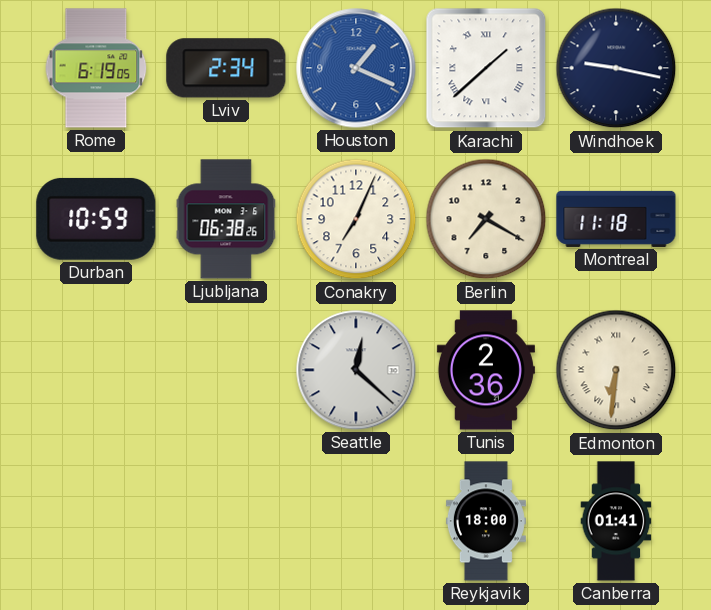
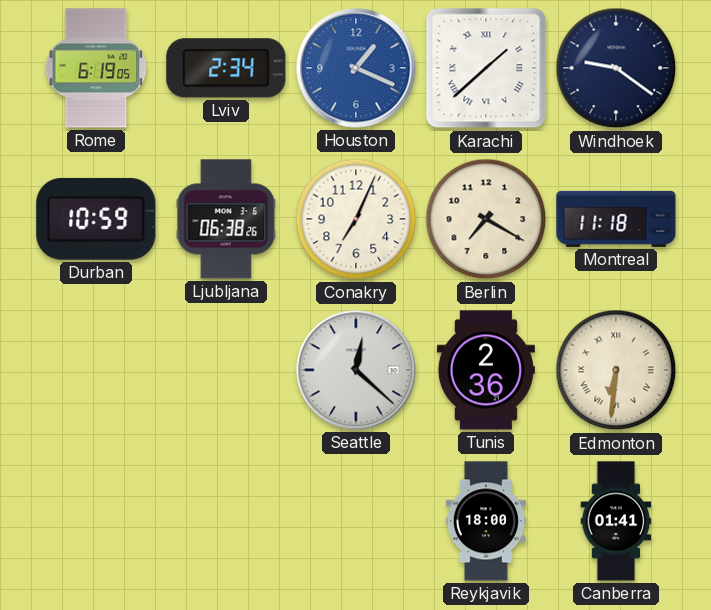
Windhoek: 9:17 -> 9:21
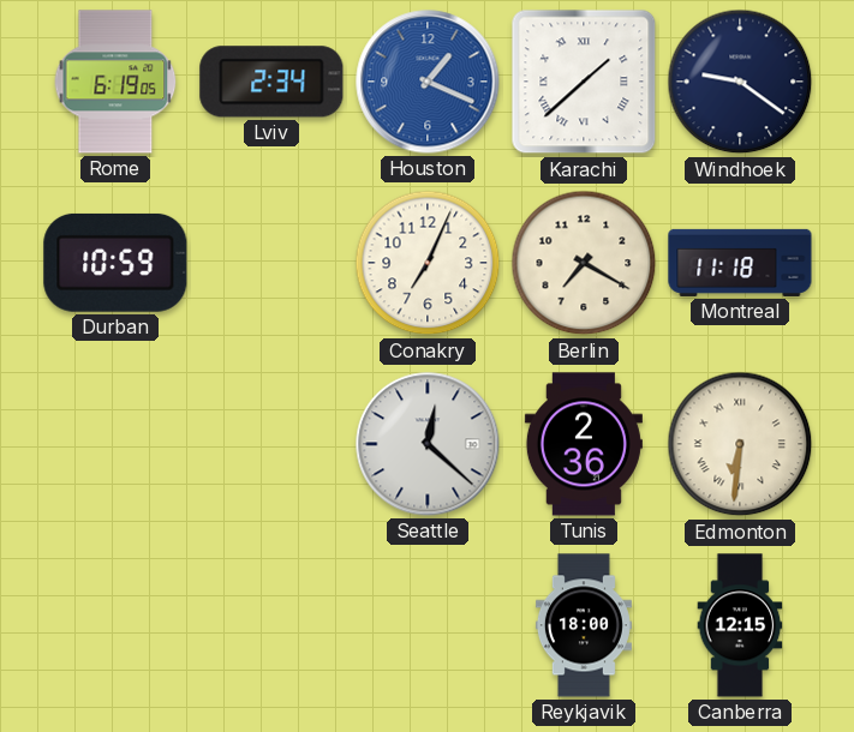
Ljubljana: 06:38 -> none
Canberra: 01:41 -> 12:15
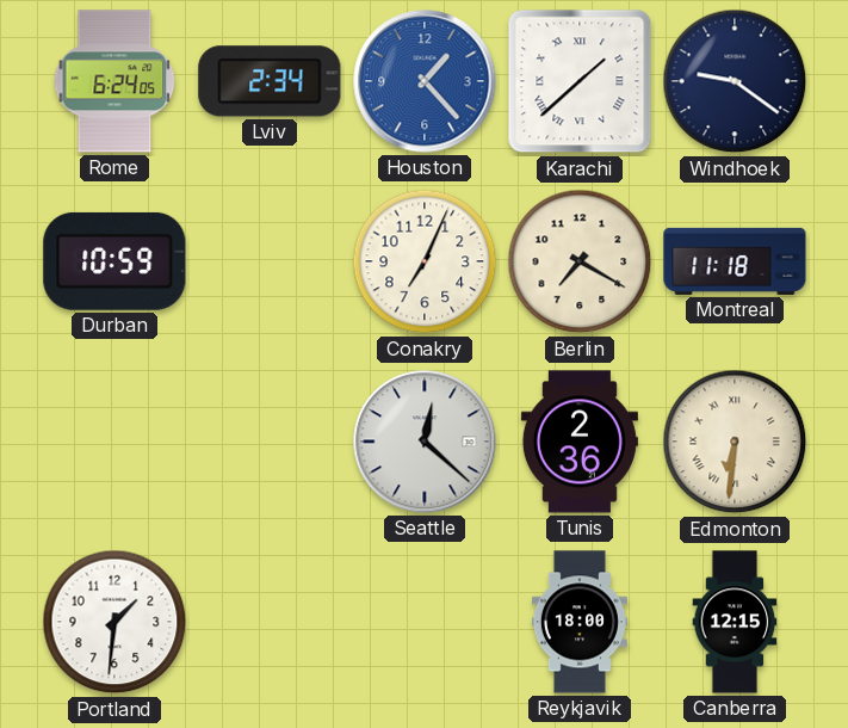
Rome: 6:19 -> 6:24
Houston: 1:19 -> 1:23
Portland: none -> 1:31
